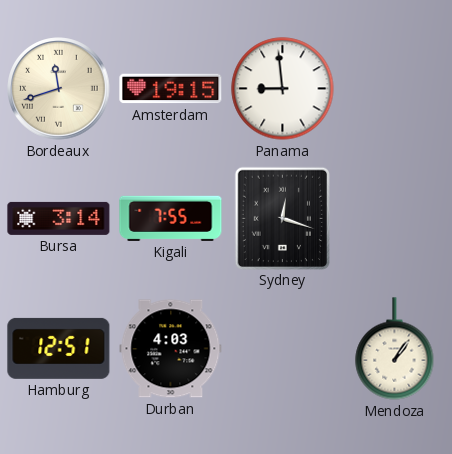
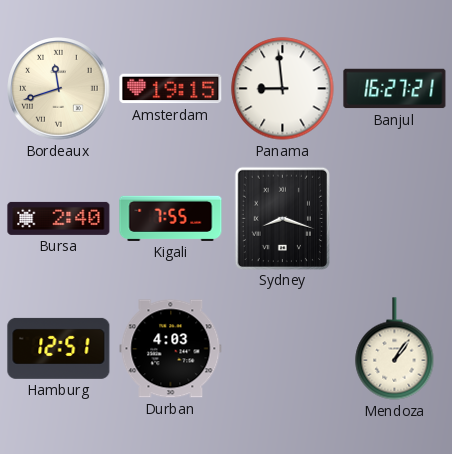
Banjul: none -> 16:27
Bursa: 3:14 -> 2:40
Sydney: 12:18 -> 8:18
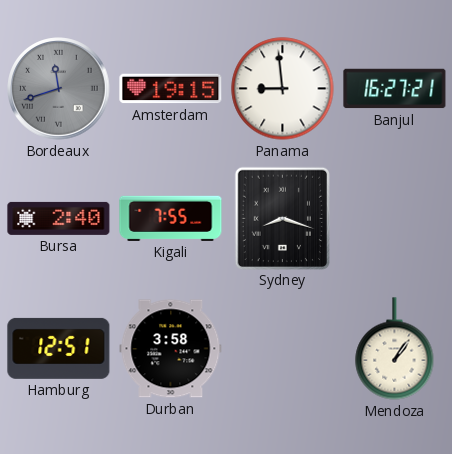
Bordeaux dial: cream -> grey
Durban: 4:03 -> 3:58
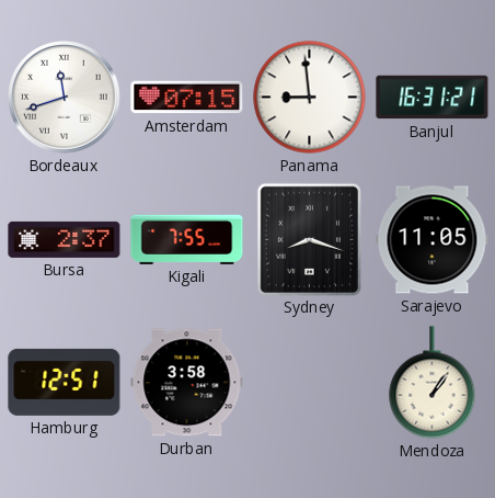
Bordeaux dial: grey -> white
Amsterdam: 19:15 -> 07:15
Banjul: 16:27 -> 16:31
Bursa: 2:40 -> 2:37
Sarajevo: none -> 11:05
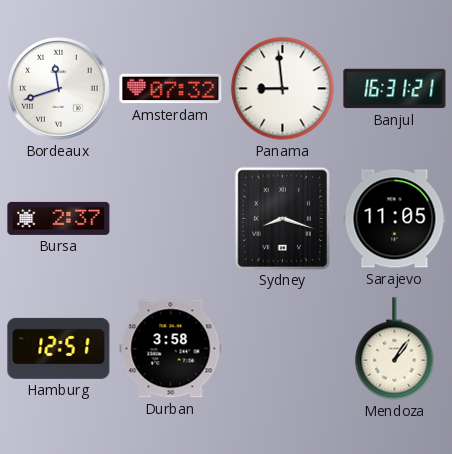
Amsterdam: 07:15 -> 07:32
Kigali: 7:55 -> none
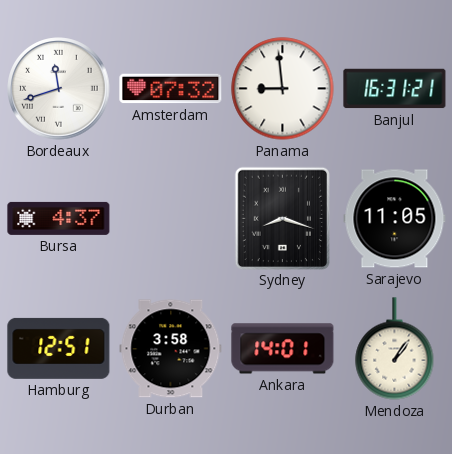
Bursa: 2:37 -> 4:37
Ankara: none -> 14:01
